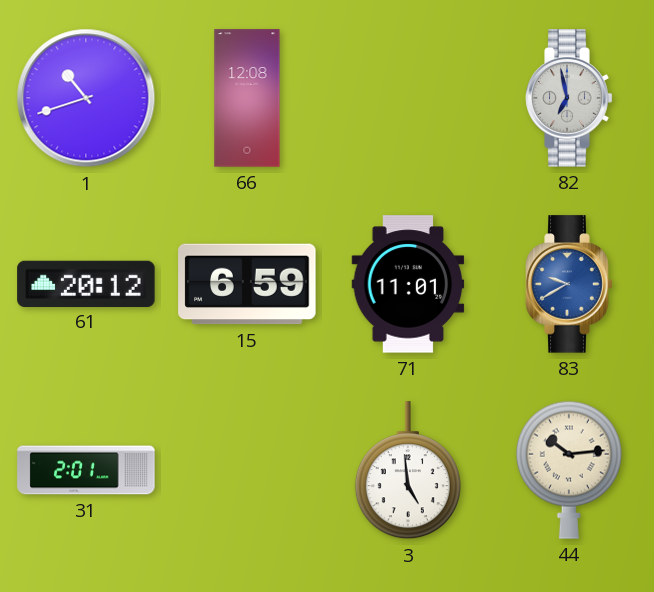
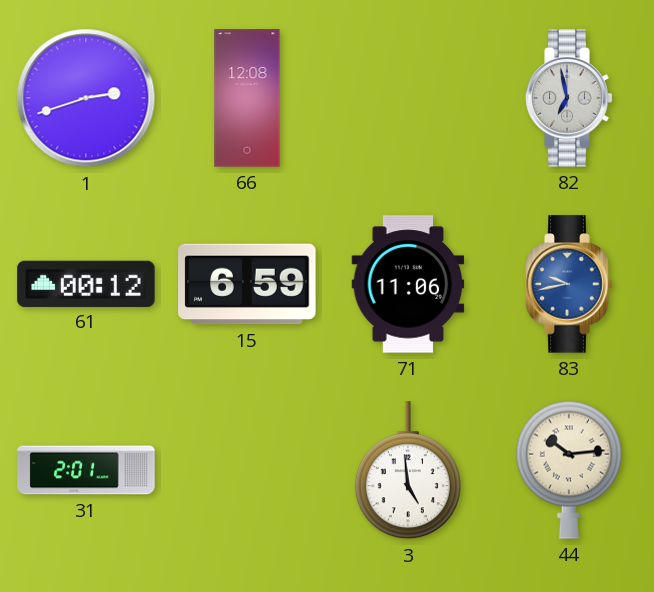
1: 10:42 -> 2:42
61: 20:12 -> 00:12
71: 11:01 -> 11:06
83: 9:40 -> 9:43
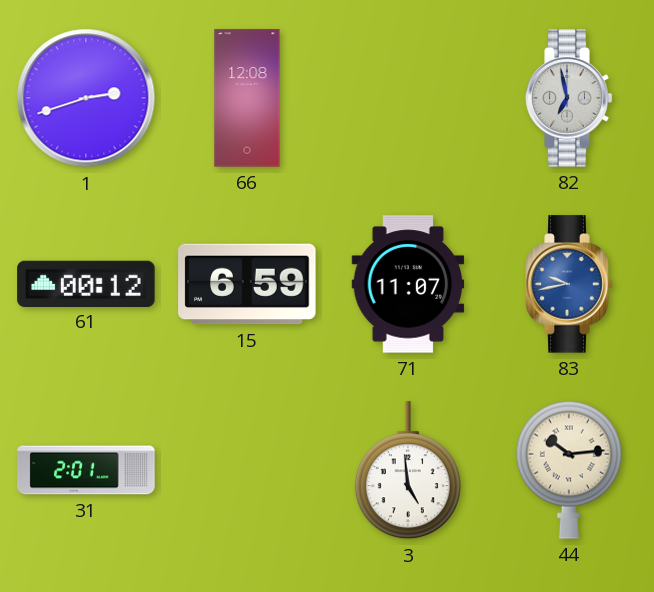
71: 11:06 -> 11:07
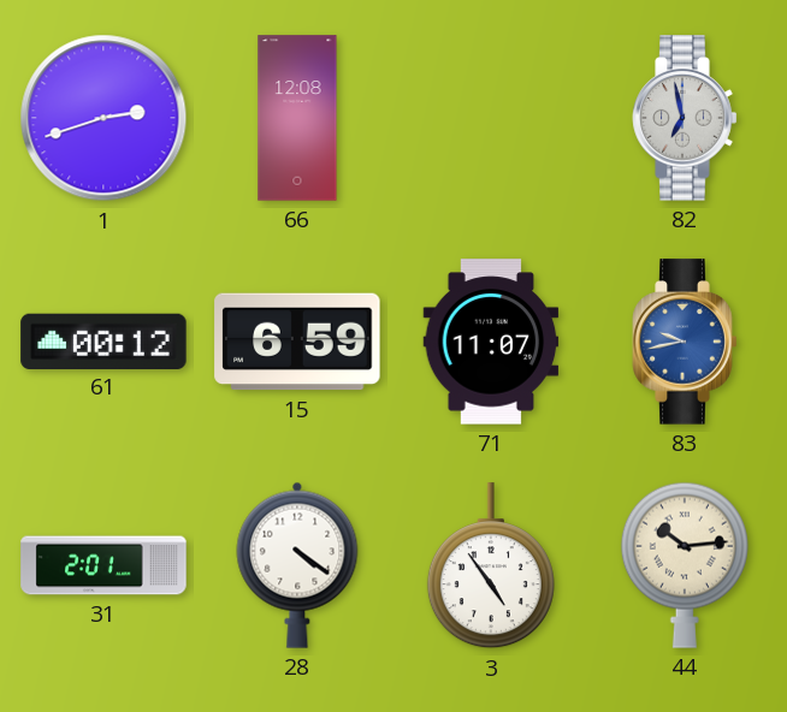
28: none -> 4:21
3: 4:59 -> 4:54
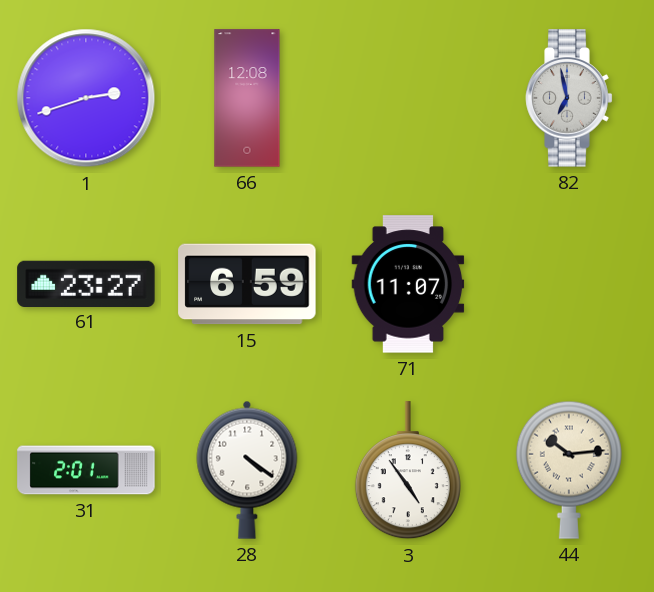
61: 00:12 -> 23:27
83: 9:43 -> none
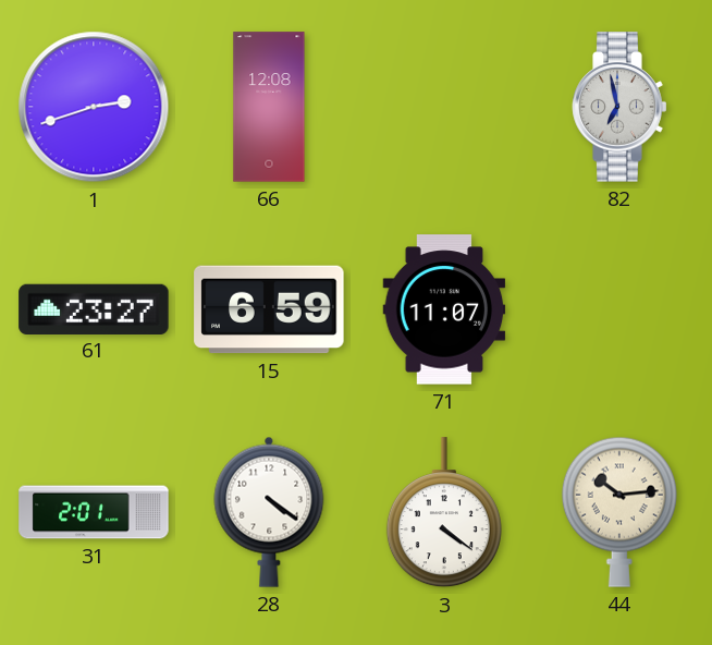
3: 4:54 -> 4:21
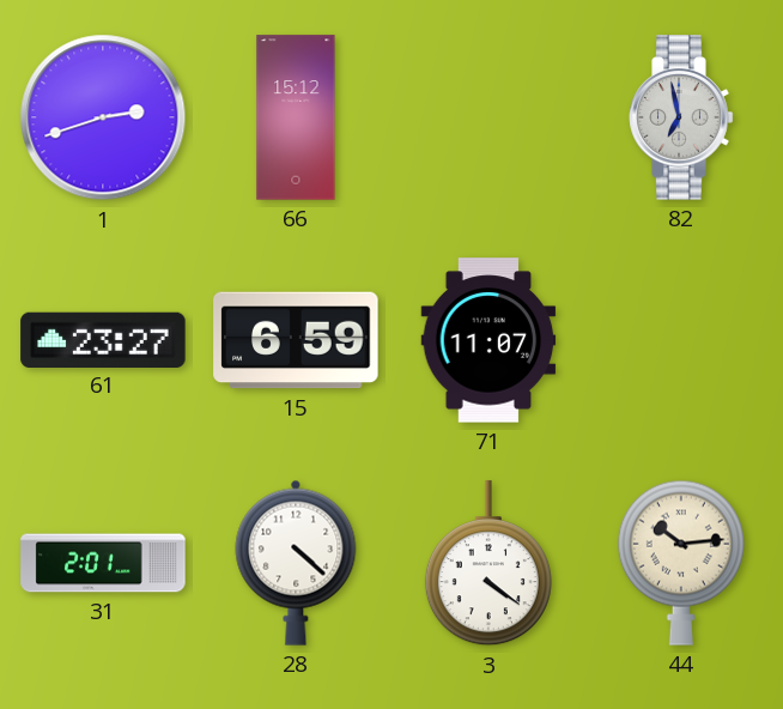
66: 12:08 -> 15:12
28: 4:21 -> 4:22
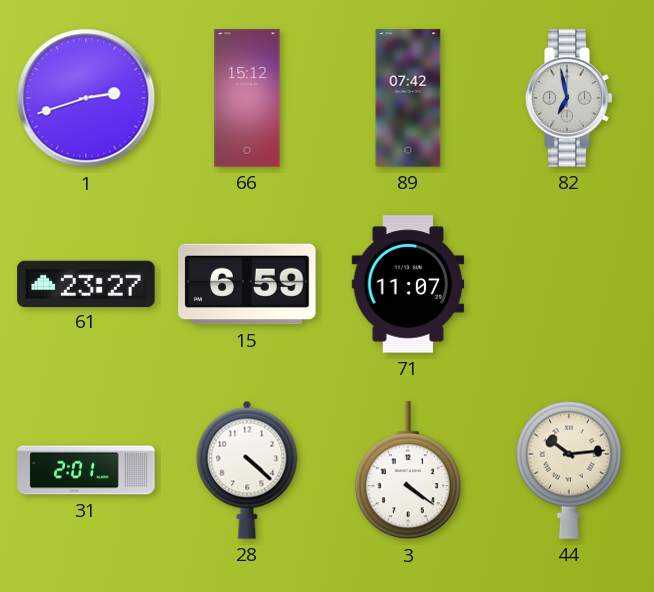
89: none -> 07:42
